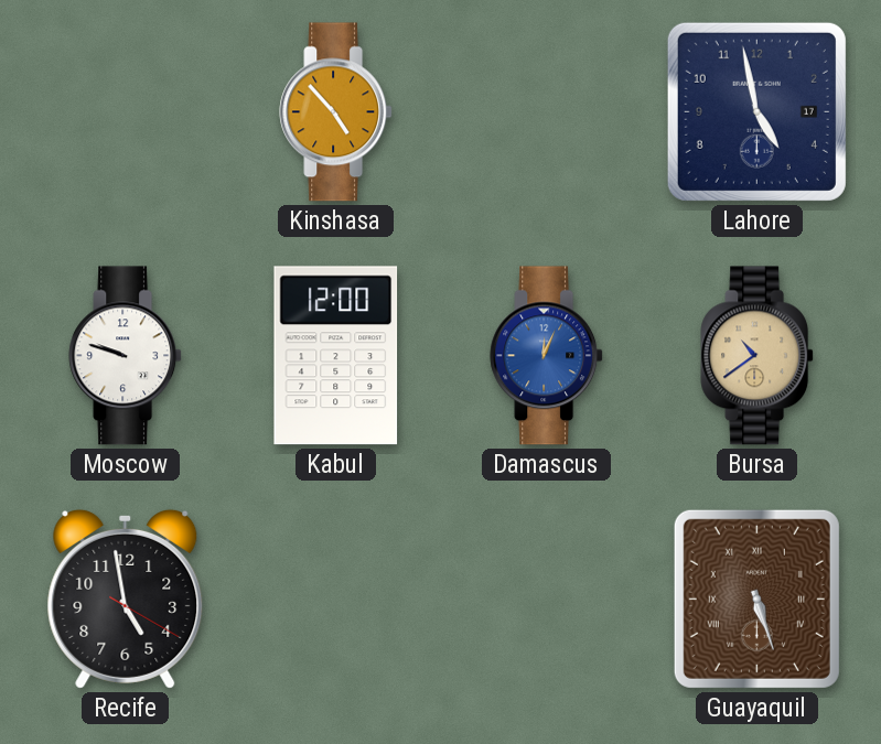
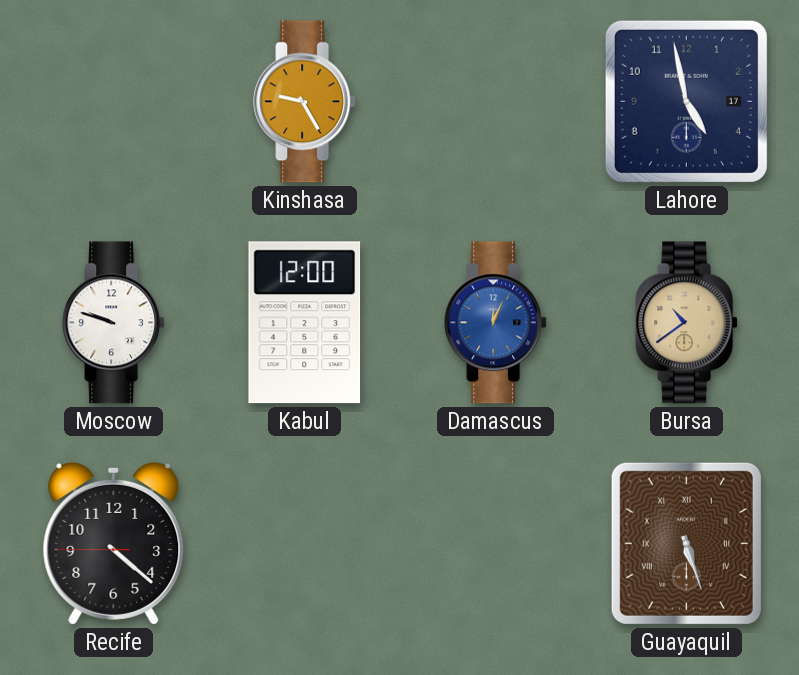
Kinshasa: 4:53 -> 9:25
Recife: 4:58 -> 4:21
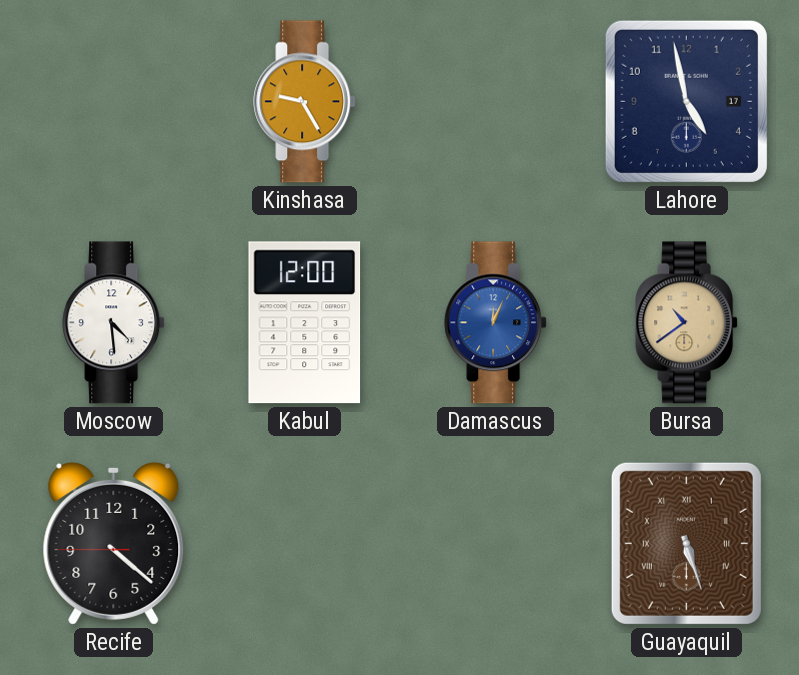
Moscow: 9:48 -> 4:29
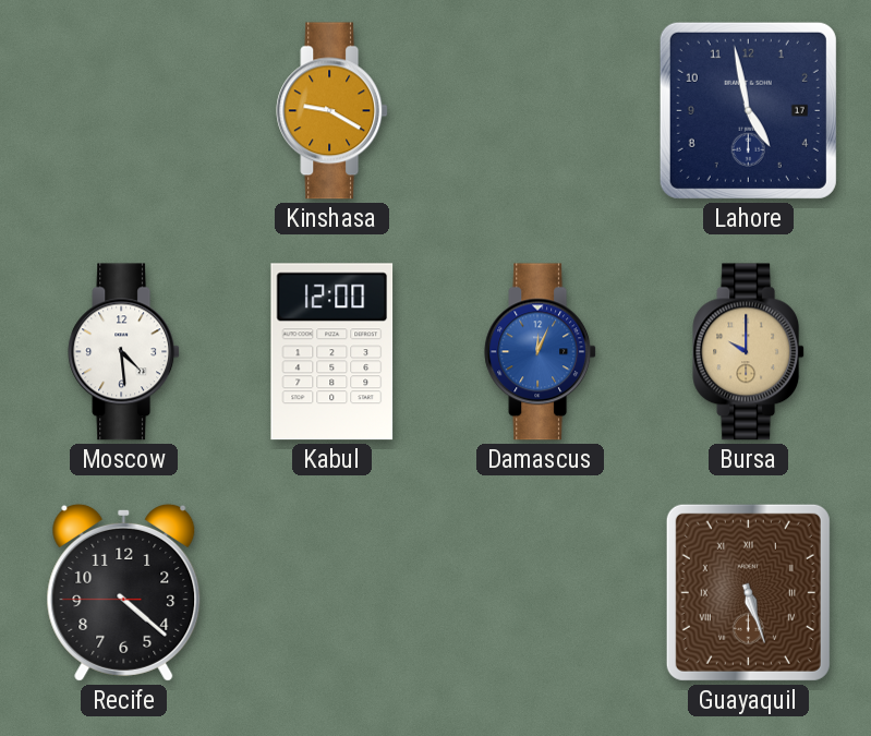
Kinshasa: 9:25 -> 9:20
Bursa: 10:39 -> 10:00
